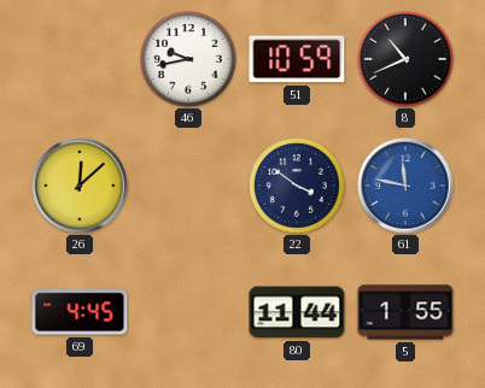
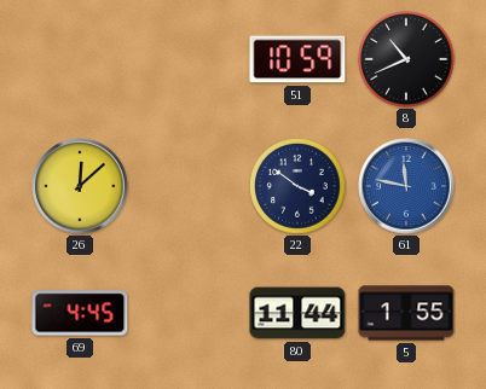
46: 9:43 -> none
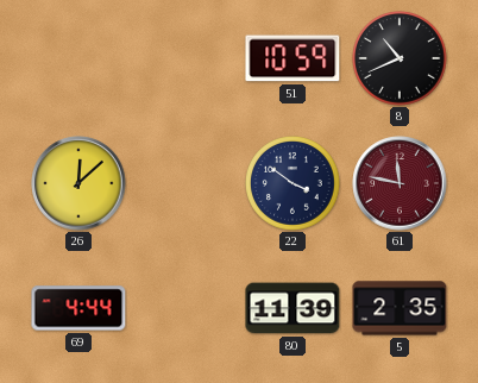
61 dial: blue -> burgundy
69: 4:45 -> 4:44
80: 11:44 -> 11:39
5: 1:55 -> 2:35
